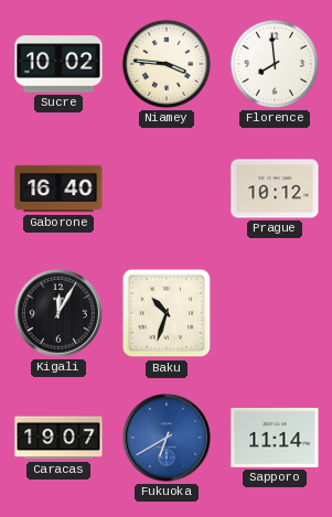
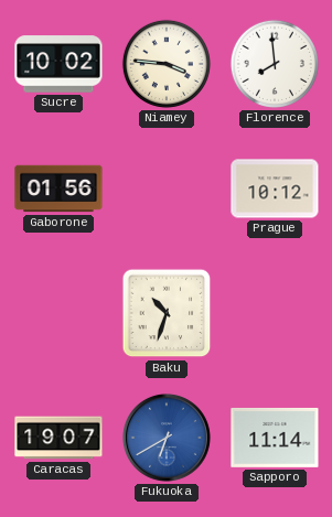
Gaborone: 16:40 -> 01:56
Kigali: 12:05 -> none
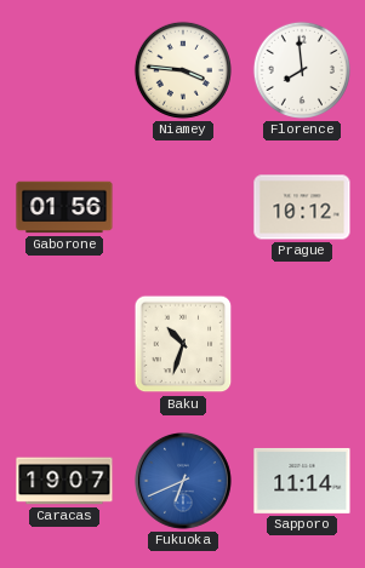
Sucre: 10:02 -> none
Fukuoka: 6:40 -> 6:41
